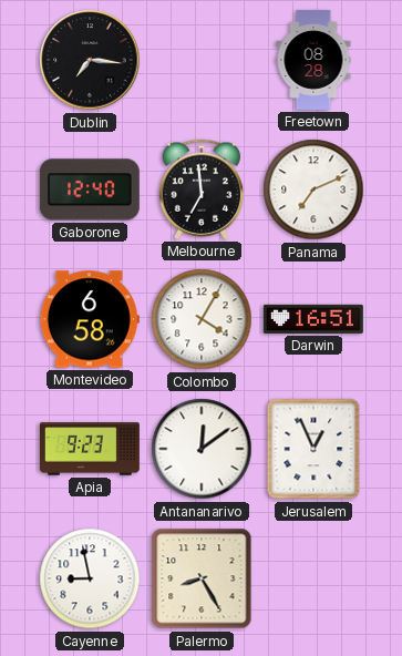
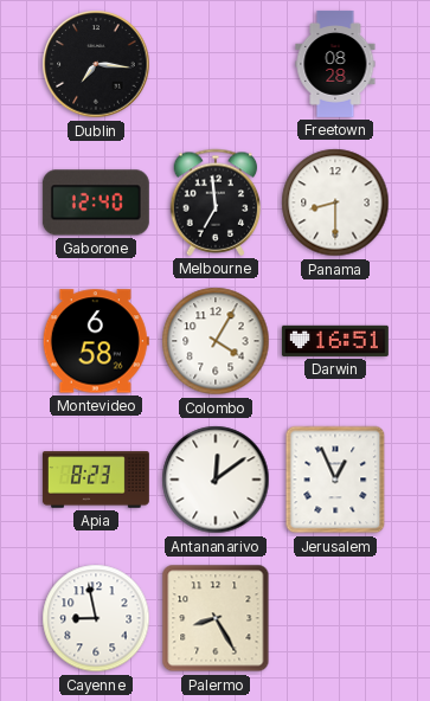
Panama: 7:11 -> 8:30
Apia: 9:23 -> 8:23
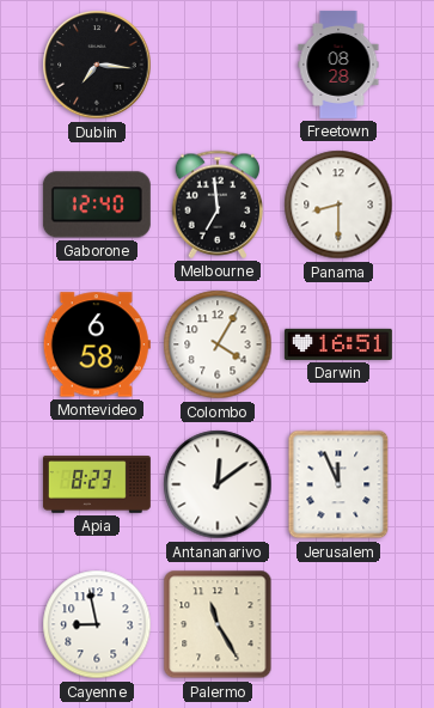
Jerusalem: 12:56 -> 11:56
Palermo: 8:25 -> 11:25
